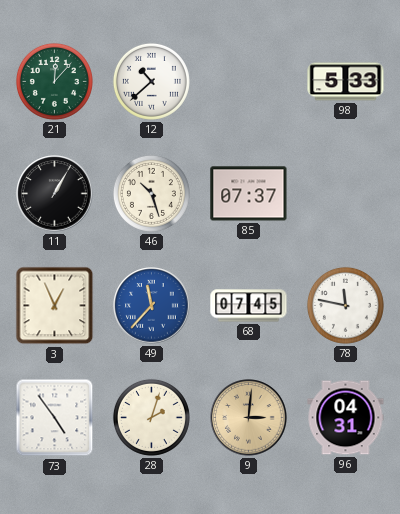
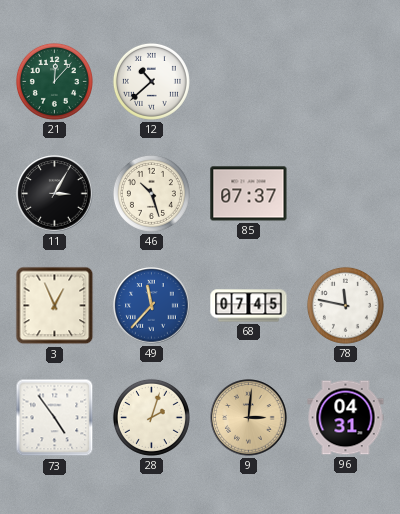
98: 5:33 -> none
11: 1:05 -> 3:05
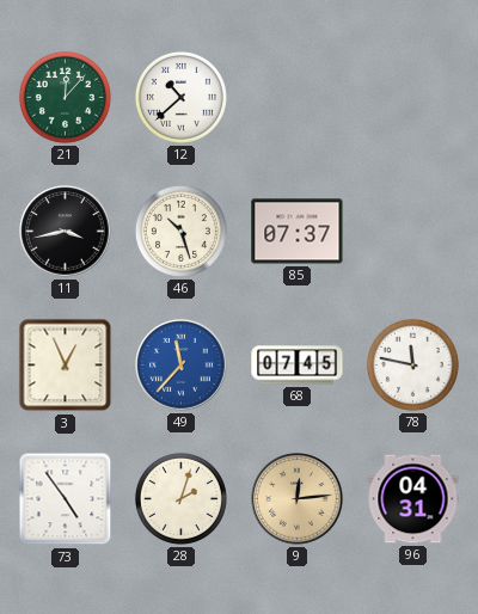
11: 3:05 -> 3:43
9: 3:01 -> 12:14
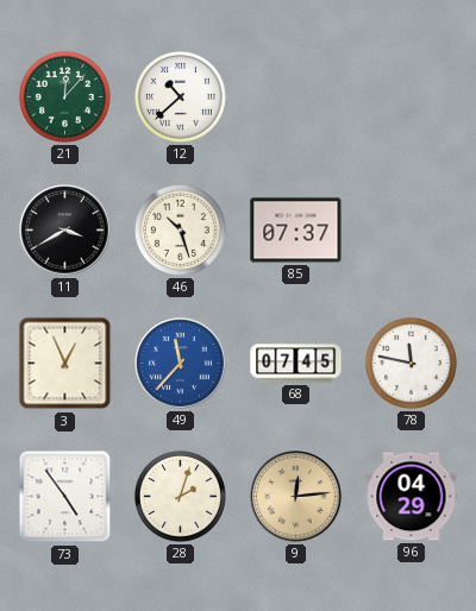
11: 3:43 -> 3:40
96: 04:31 -> 04:29
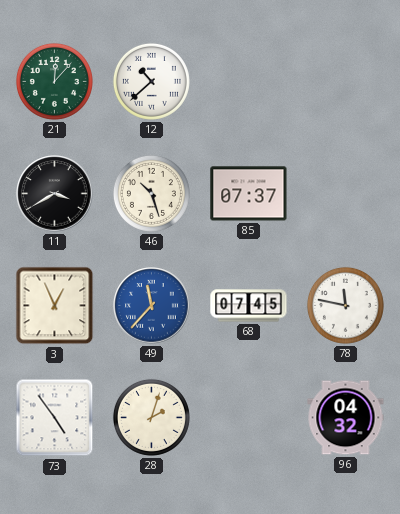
9: 12:14 -> none
96: 04:29 -> 04:32
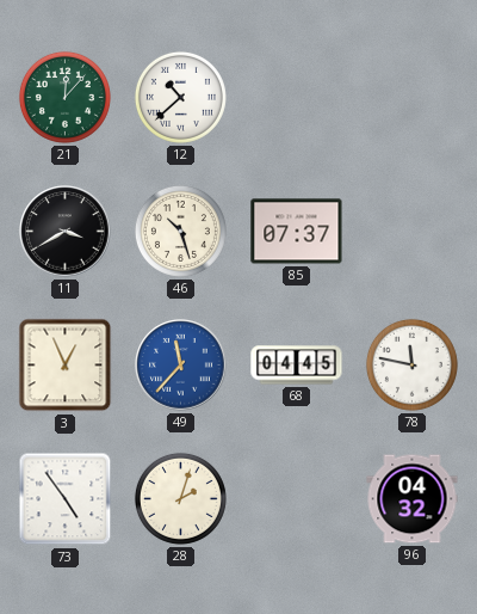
68: 07:45 -> 04:45
